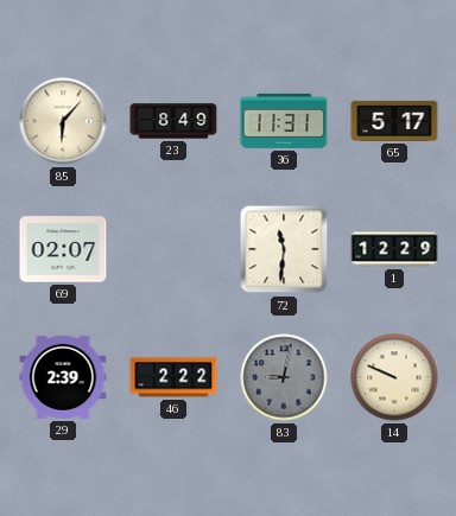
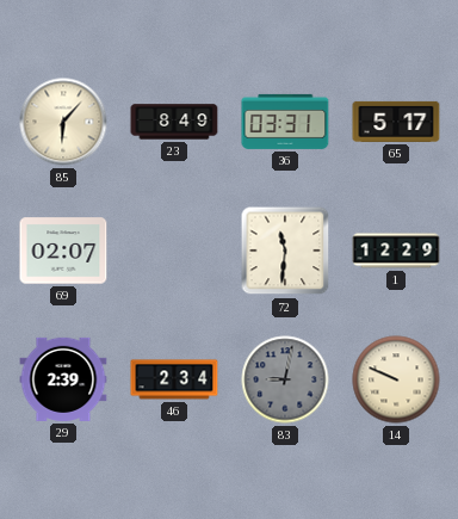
36: 11:31 -> 03:31
46: 2:22 -> 2:34
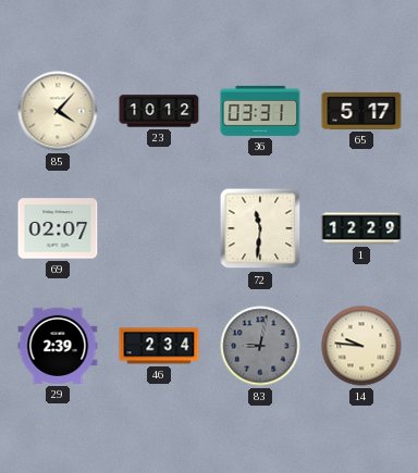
85: 6:07 -> 4:07
23: 8:49 -> 10:12
14: 9:49 -> 9:46
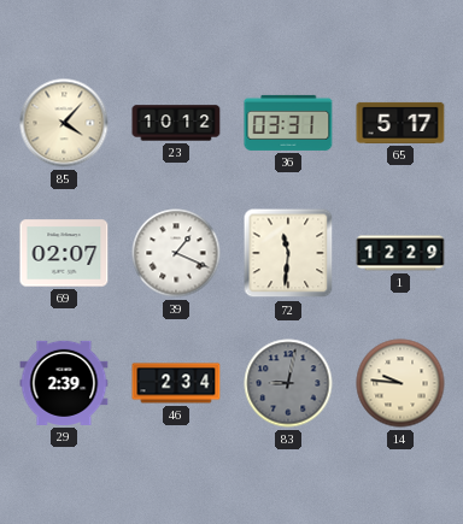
39: none -> 1:19
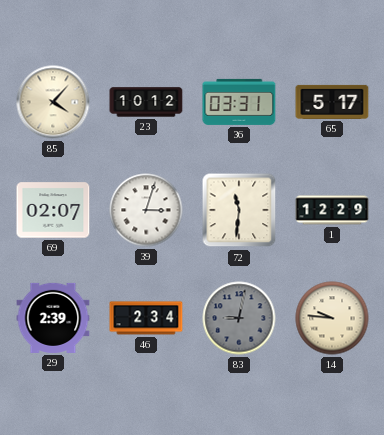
39: 1:19 -> 3:03
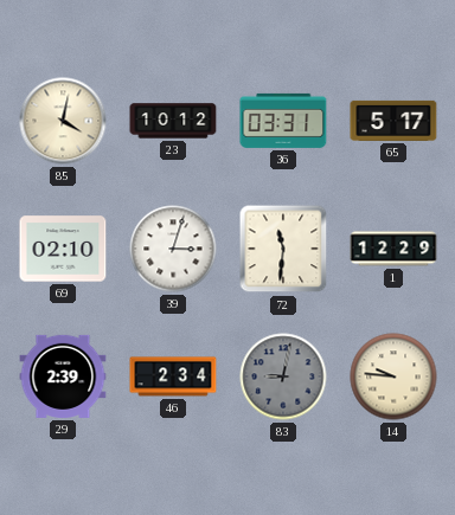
85: 4:07 -> 4:02
69: 02:07 -> 02:10
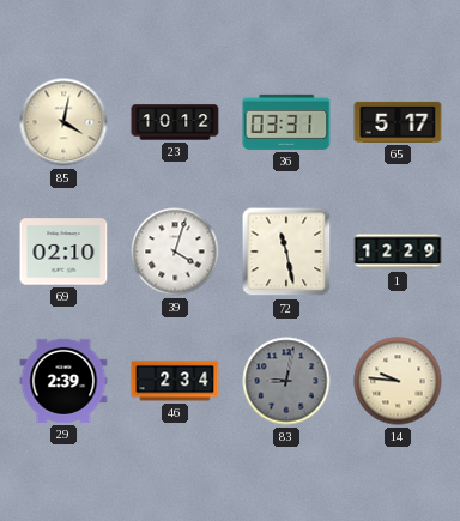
39: 3:03 -> 4:03
72: 11:31 -> 11:28
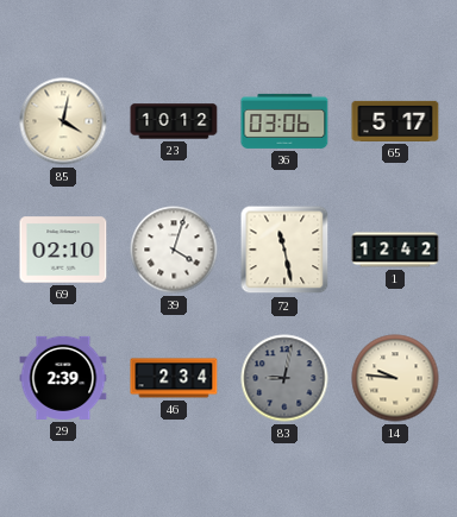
36: 03:31 -> 03:06
1: 12:29 -> 12:42
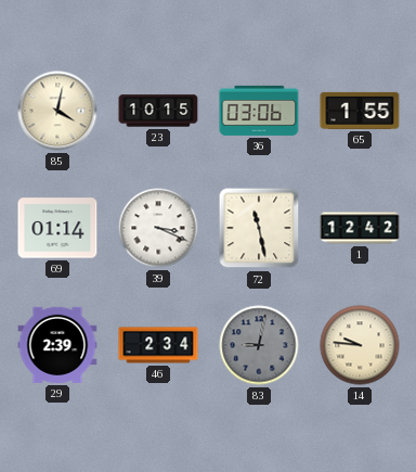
23: 10:12 -> 10:15
65: 5:17 -> 1:55
69: 02:10 -> 01:14
39: 4:03 -> 3:19
